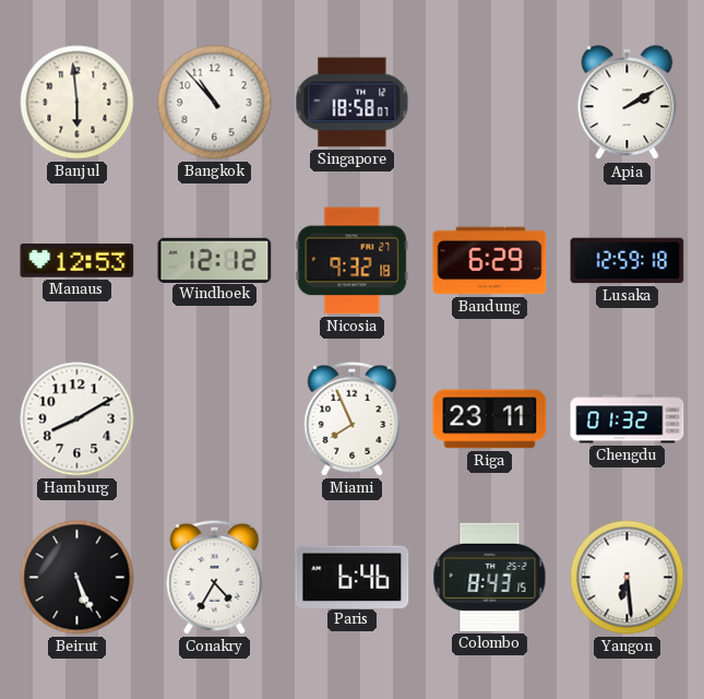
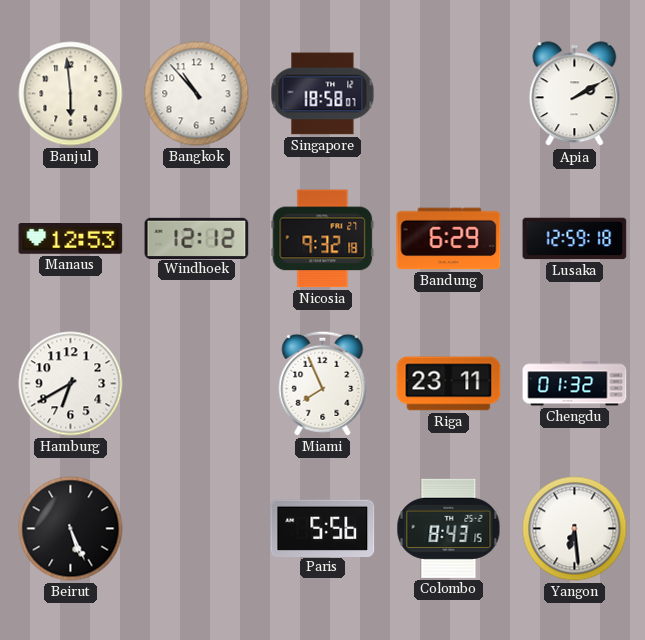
Hamburg: 8:10 -> 6:40
Conakry: 4:35 -> none
Paris: 6:46 -> 5:56
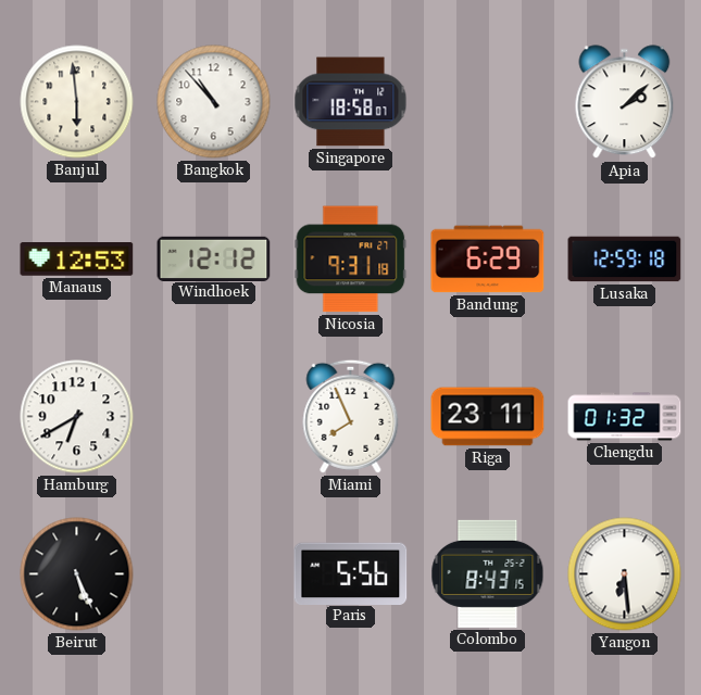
Apia: 2:10 -> 2:08
Nicosia: 9:32 -> 9:31
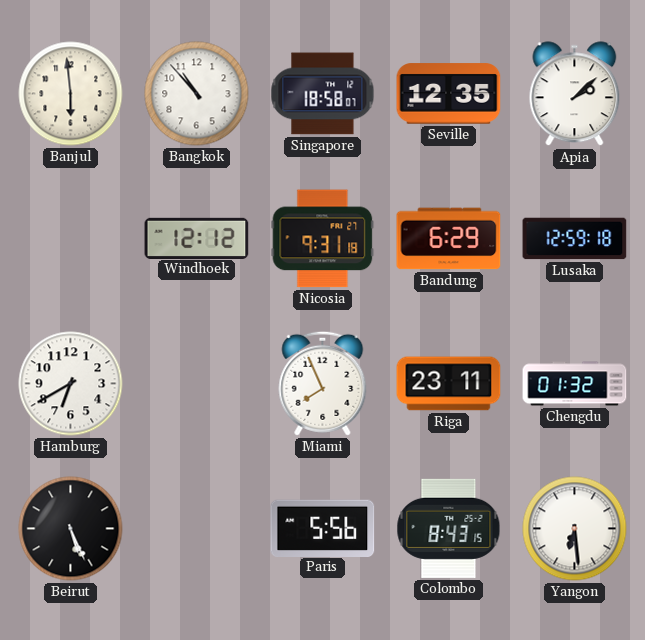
Seville: none -> 12:35
Manaus: 12:53 -> none
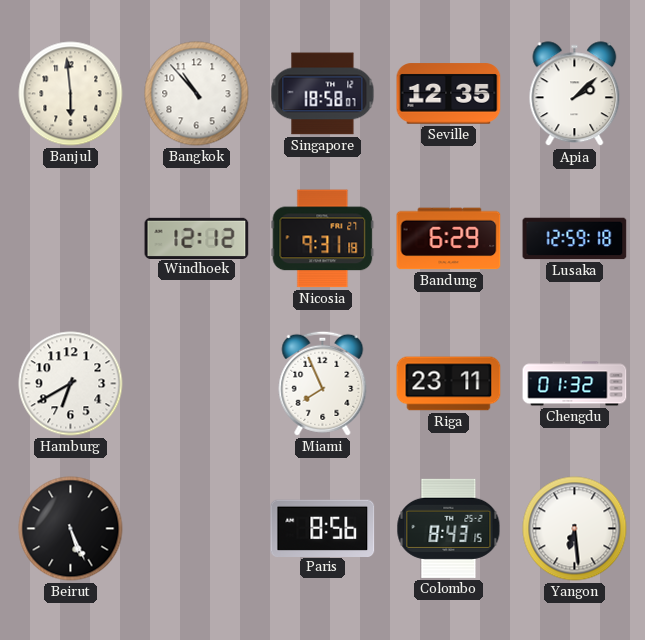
Paris: 5:56 -> 8:56
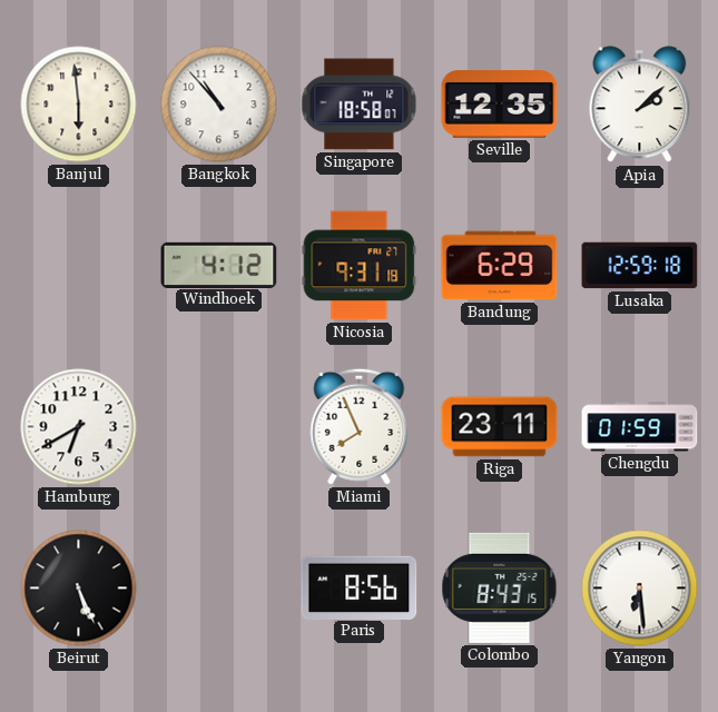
Windhoek: 12:12 -> 4:12
Chengdu: 01:32 -> 01:59
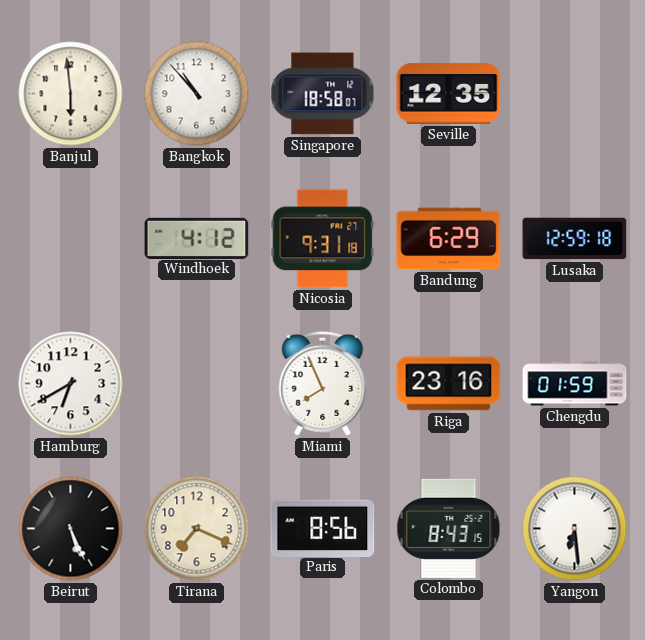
Apia: 2:08 -> none
Riga: 23:11 -> 23:16
Tirana: none -> 7:19
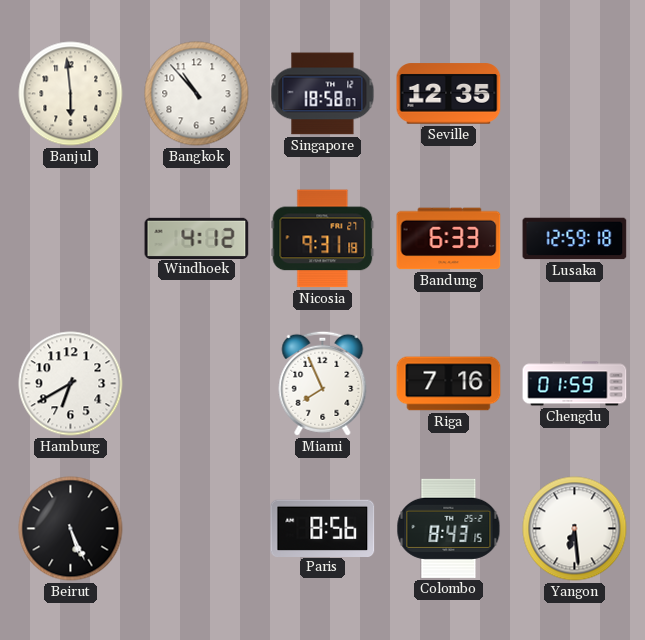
Bandung: 6:29 -> 6:33
Riga: 23:16 -> 7:16
Tirana: 7:19 -> none
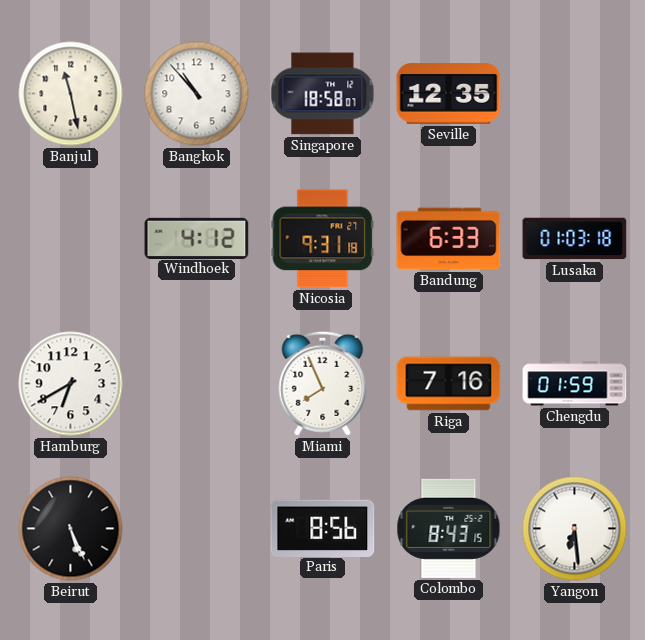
Banjul: 5:59 -> 11:28
Lusaka: 12:59 -> 01:03
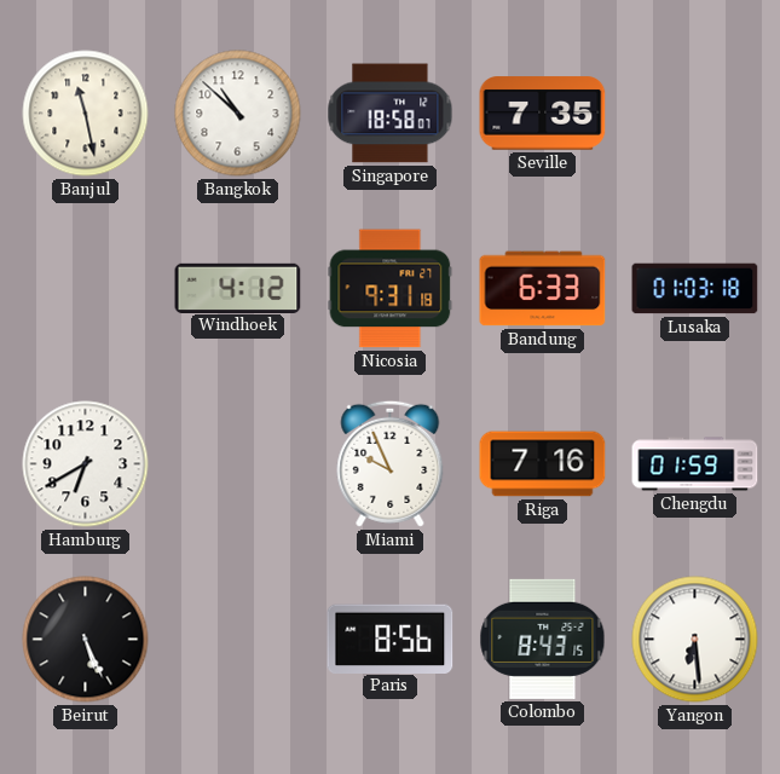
Bangkok: 10:53 -> 10:52
Seville: 12:35 -> 7:35
Miami: 7:56 -> 9:56
